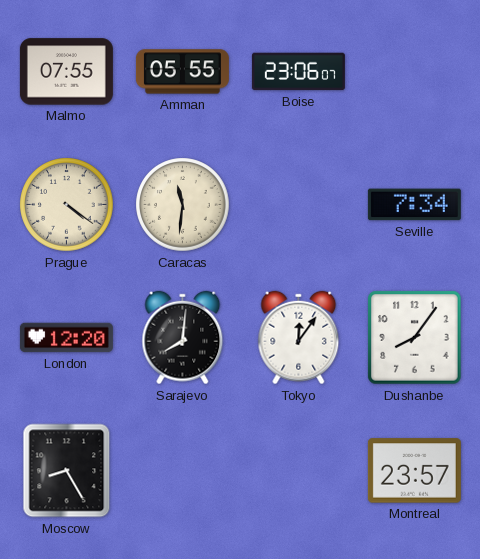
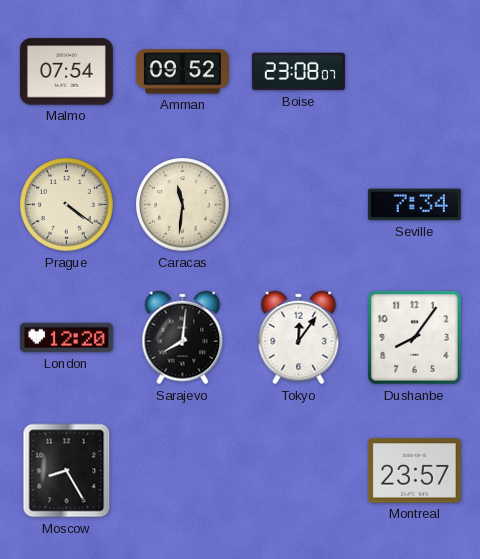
Malmo: 07:55 -> 07:54
Amman: 05:55 -> 09:52
Boise: 23:06 -> 23:08
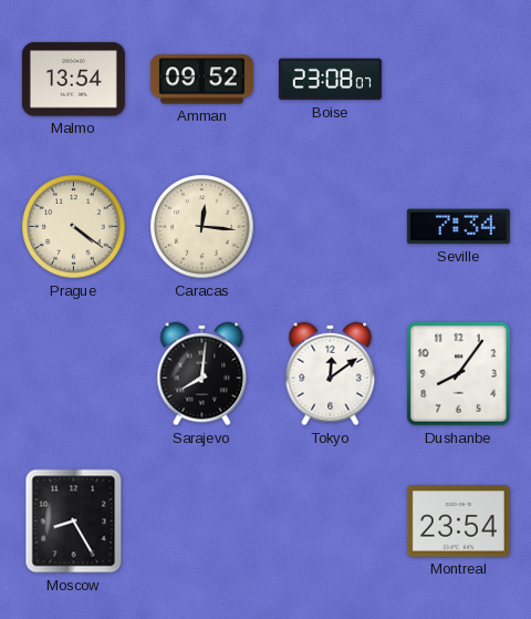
Malmo: 07:54 -> 13:54
Caracas: 11:31 -> 12:16
London: 12:20 -> none
Tokyo: 12:06 -> 12:09
Montreal: 23:57 -> 23:54
